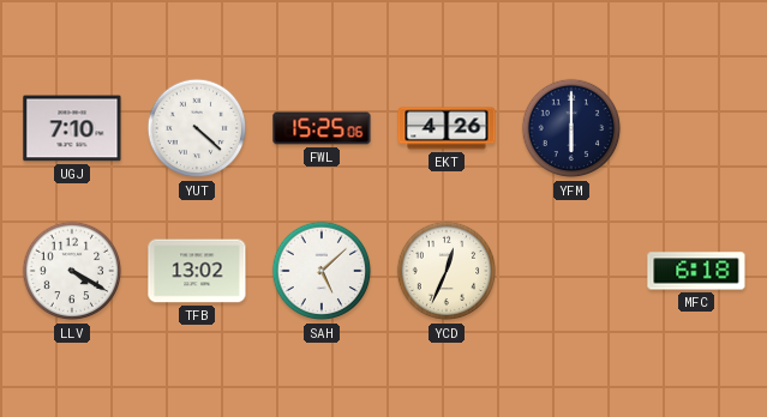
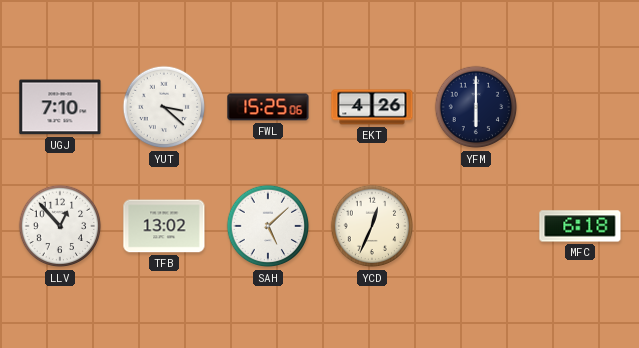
YUT: 4:22 -> 3:22
LLV: 4:20 -> 12:53
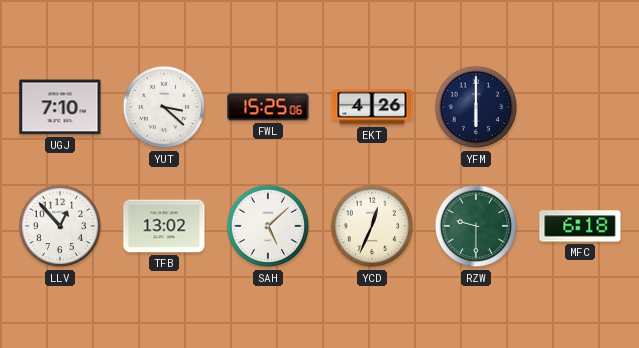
RZW: none -> 9:30
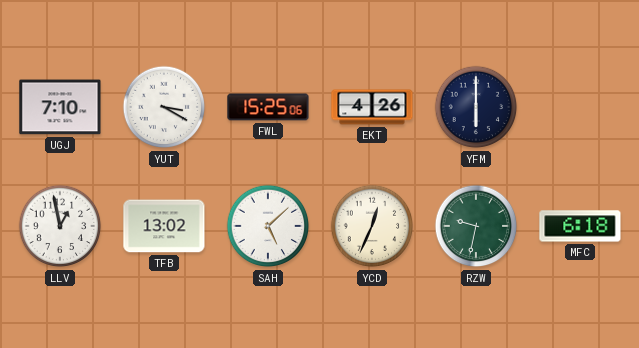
YUT: 3:22 -> 3:20
LLV: 12:53 -> 12:58
RZW: 9:30 -> 9:32
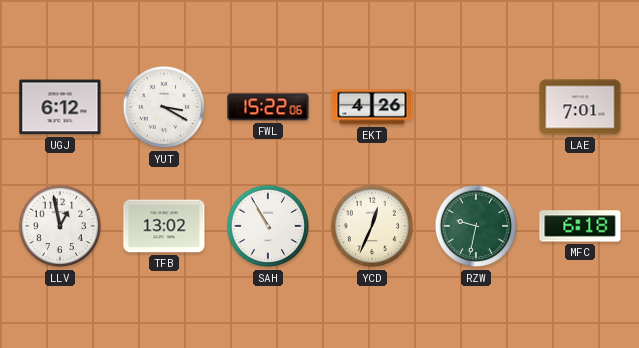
UGJ: 7:10 -> 6:12
FWL: 15:25 -> 15:22
YFM: 6:00 -> none
LAE: none -> 7:01
SAH: 5:08 -> 10:55
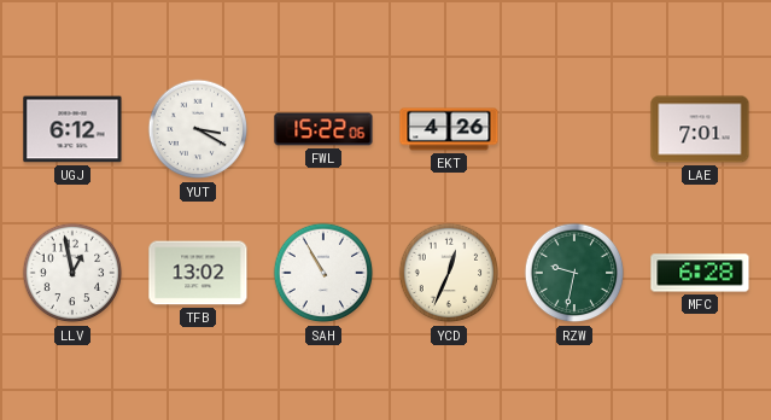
MFC: 6:18 -> 6:28
